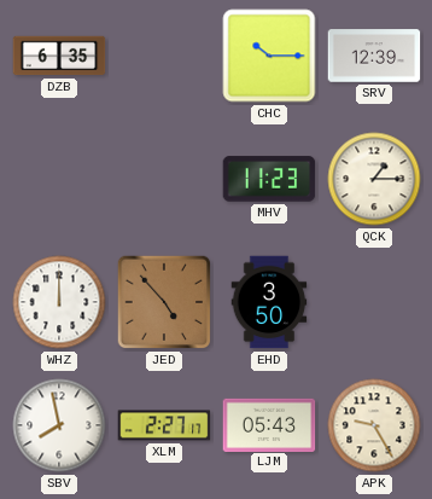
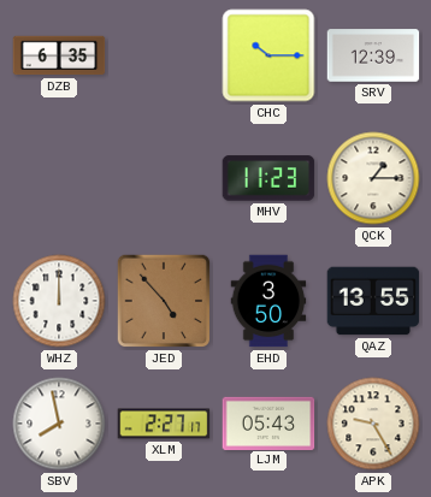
QAZ: none -> 13:55
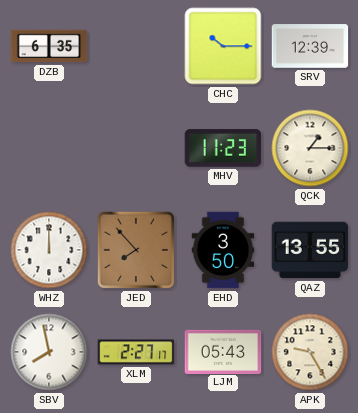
JED: 4:53 -> 7:53
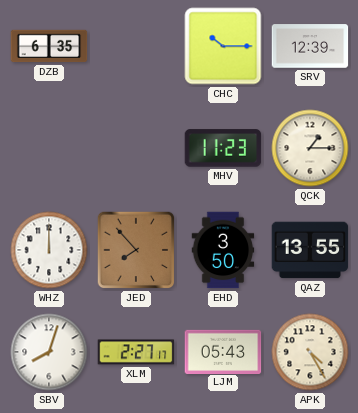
SBV: 7:58 -> 8:03
APK: 9:25 -> 4:25
